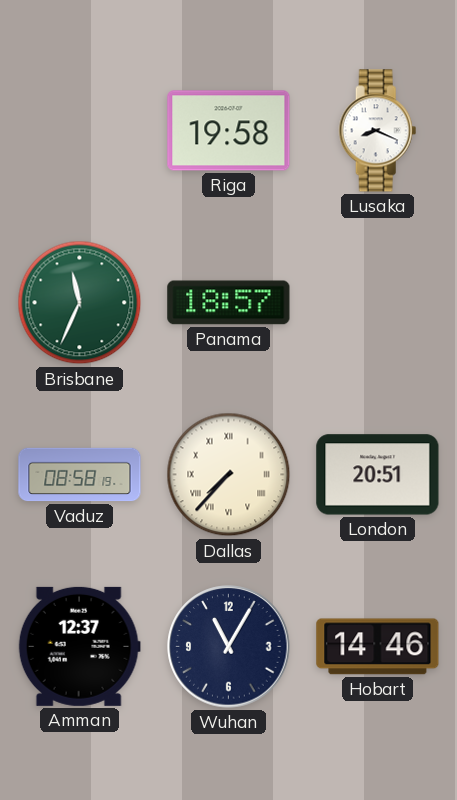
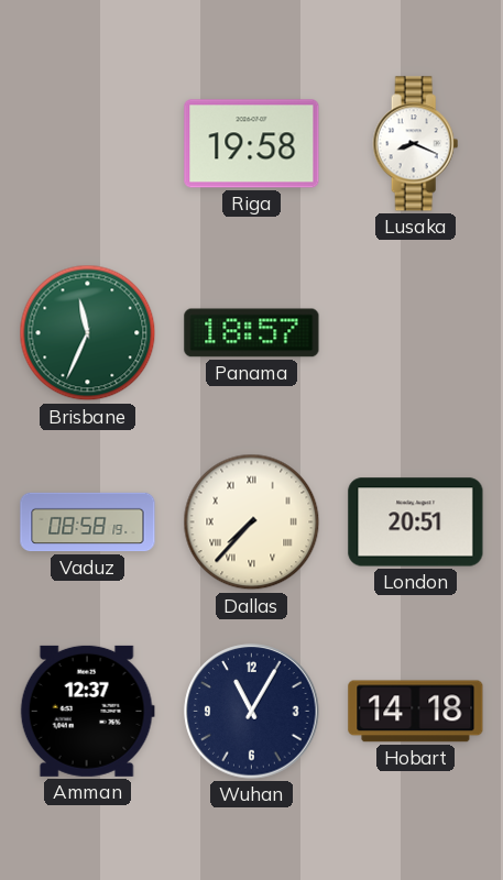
Hobart: 14:46 -> 14:18
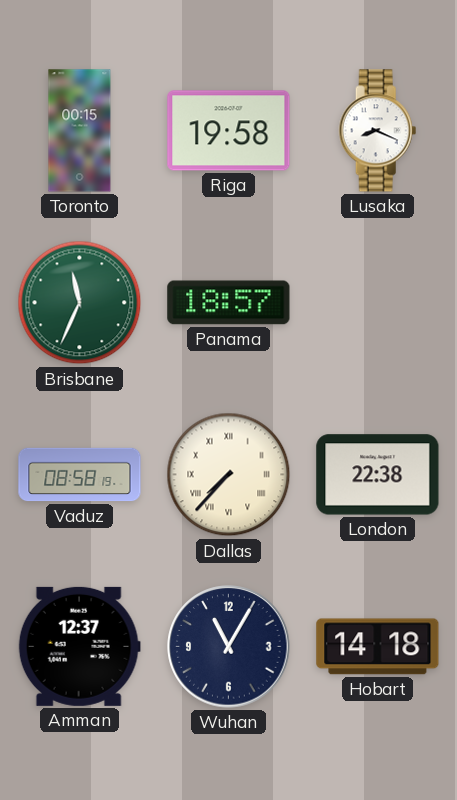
Toronto: none -> 00:15
London: 20:51 -> 22:38
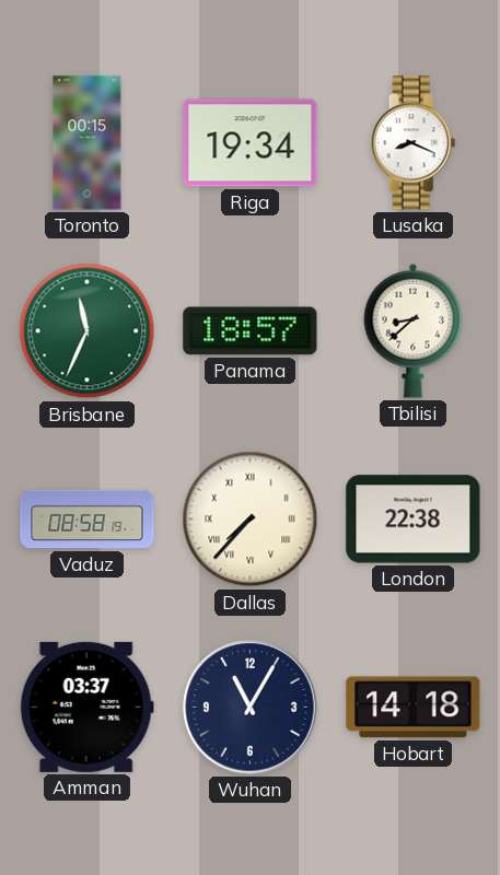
Riga: 19:58 -> 19:34
Tbilisi: none -> 8:38
Amman: 12:37 -> 03:37
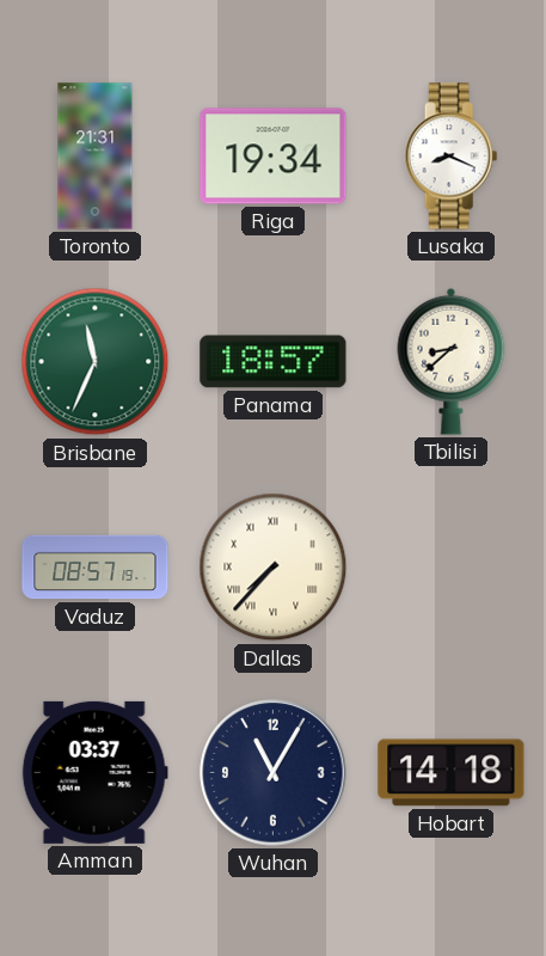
Toronto: 00:15 -> 21:31
Vaduz: 08:58 -> 08:57
London: 22:38 -> none
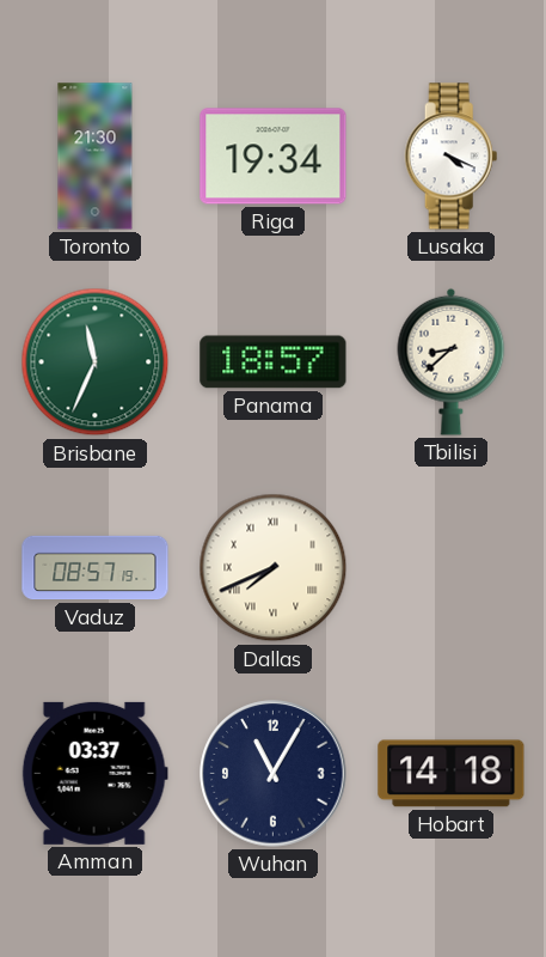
Toronto: 21:31 -> 21:30
Lusaka: 8:19 -> 4:19
Dallas: 7:37 -> 7:41
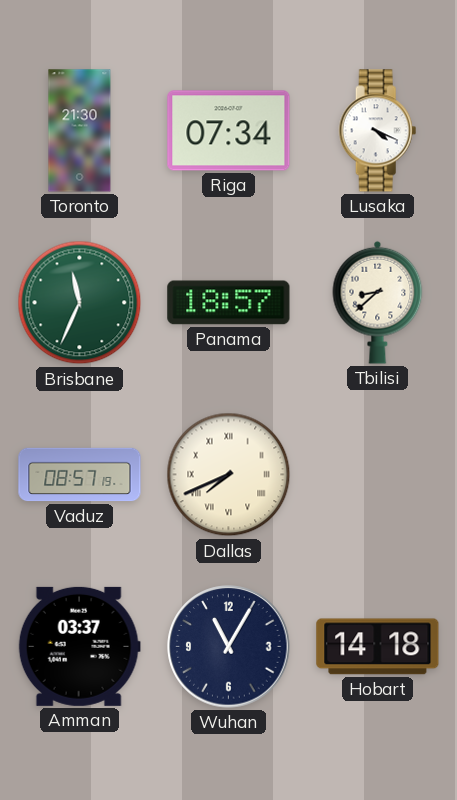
Riga: 19:34 -> 07:34
